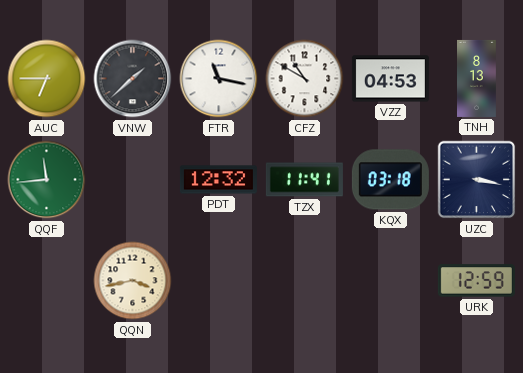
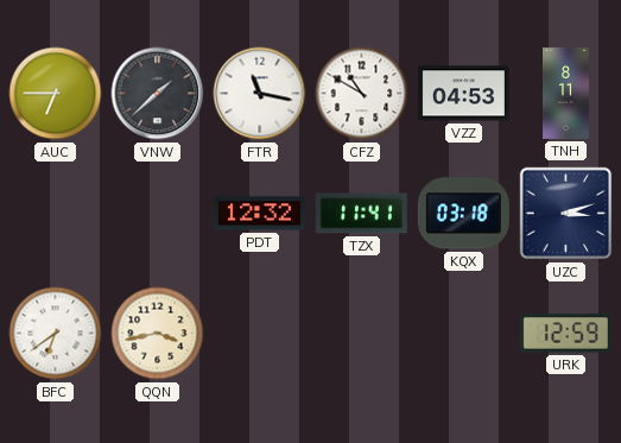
TNH: 8:13 -> 8:11
QQF: 11:44 -> none
UZC: 3:17 -> 3:12
BFC: none -> 6:39
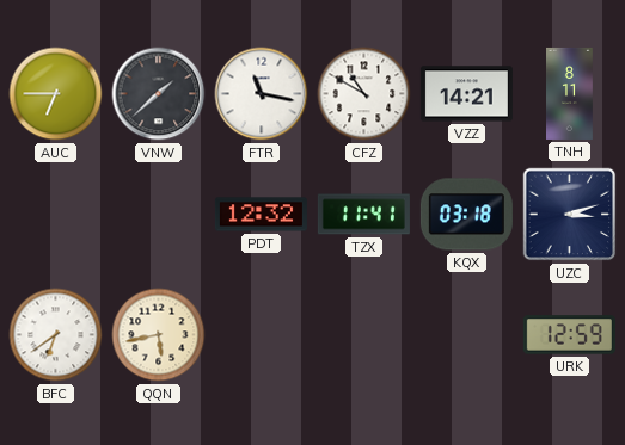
VZZ: 04:53 -> 14:21
QQN: 3:43 -> 5:43
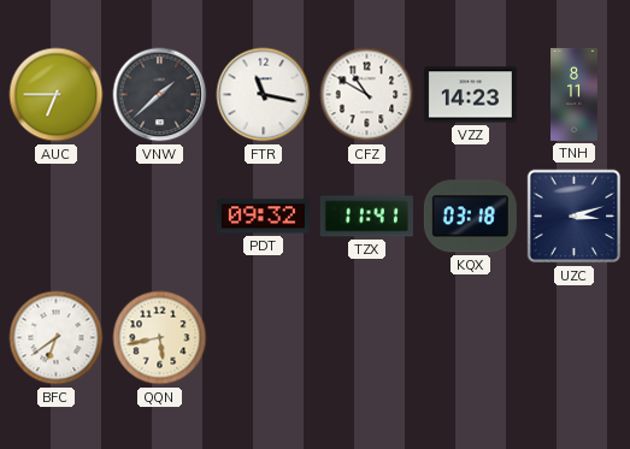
VZZ: 14:21 -> 14:23
PDT: 12:32 -> 09:32
URK: 12:59 -> none
